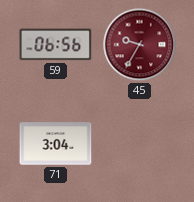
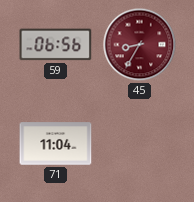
45: 9:35 -> 8:35
71: 3:04 -> 11:04
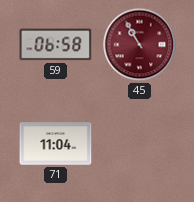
59: 06:56 -> 06:58
45: 8:35 -> 10:55
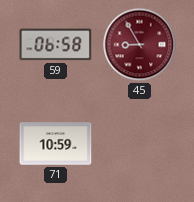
45: 10:55 -> 8:55
71: 11:04 -> 10:59
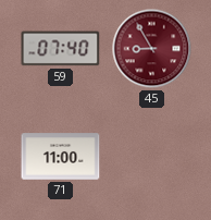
59: 06:58 -> 07:40
71: 10:59 -> 11:00
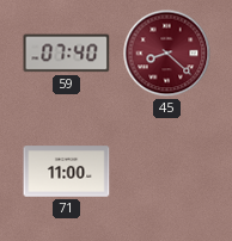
45: 8:55 -> 8:22
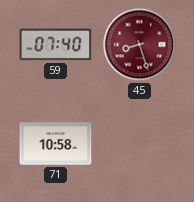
45: 8:22 -> 8:27
71: 11:00 -> 10:58
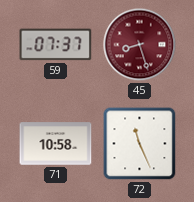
59: 07:40 -> 07:37
72: none -> 11:26
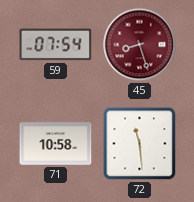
59: 07:37 -> 07:54
72: 11:26 -> 11:29
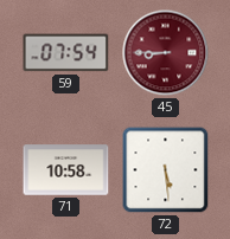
45: 8:27 -> 8:45
72: 11:29 -> 5:29
